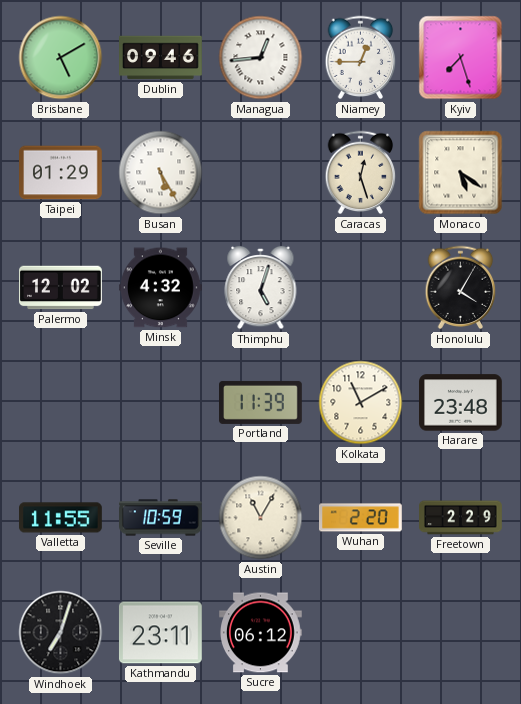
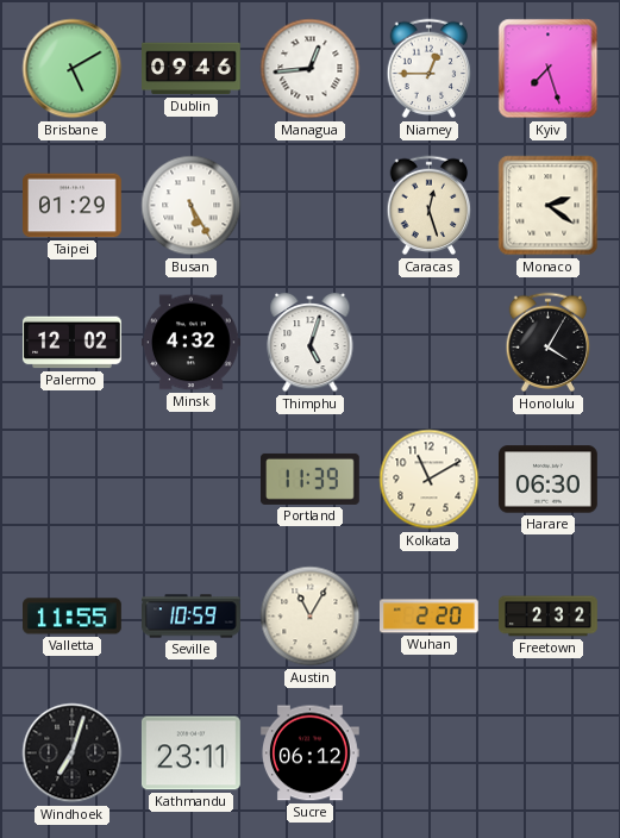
Monaco: 5:21 -> 2:21
Harare: 23:48 -> 06:30
Freetown: 2:29 -> 2:32
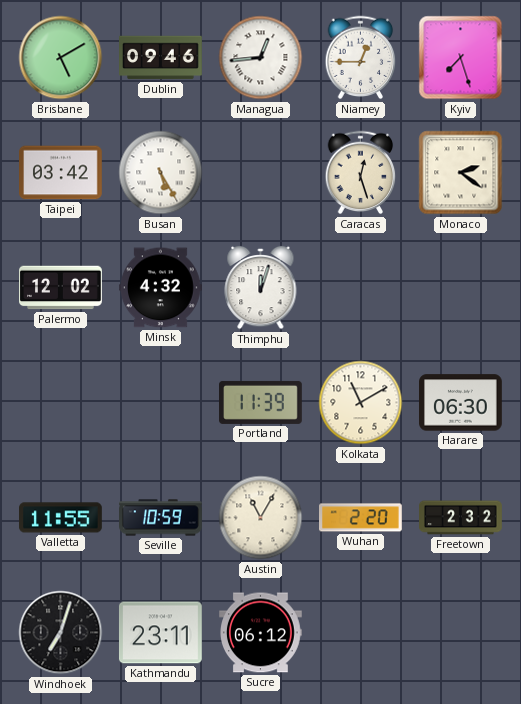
Taipei: 01:29 -> 03:42
Thimphu: 5:03 -> 12:03
Honolulu: 4:05 -> none
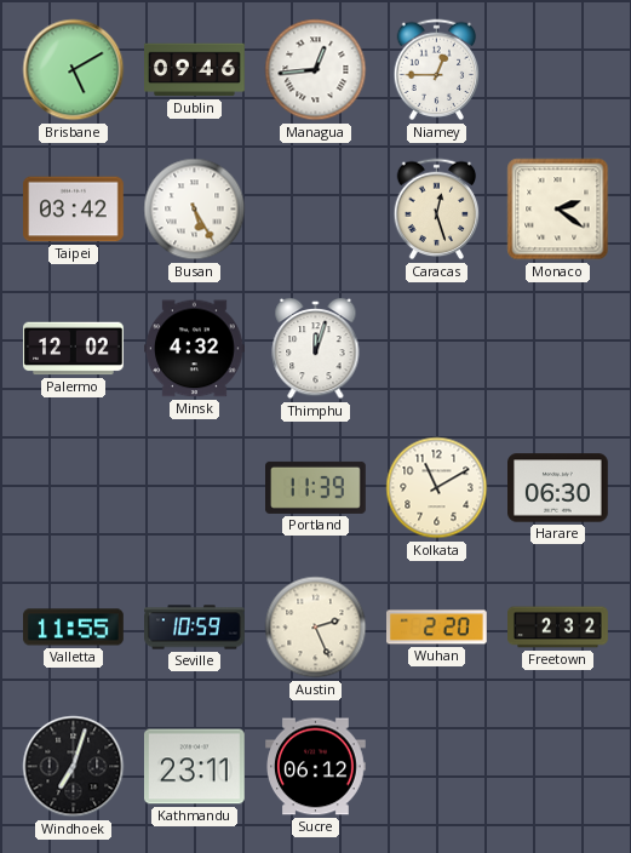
Kyiv: 7:27 -> none
Austin: 11:05 -> 2:26
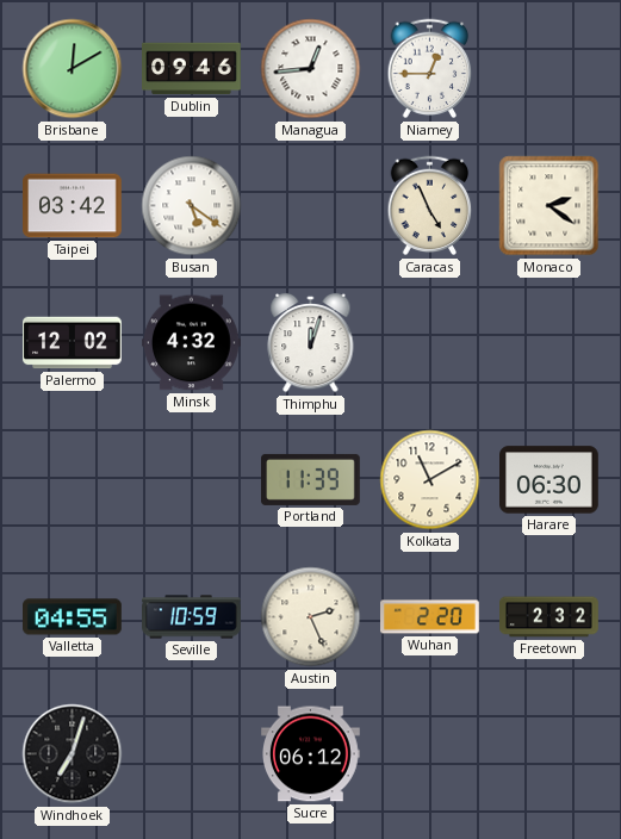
Brisbane: 5:10 -> 12:10
Busan: 5:25 -> 5:21
Caracas: 12:27 -> 4:56
Valletta: 11:55 -> 04:55
Kathmandu: 23:11 -> none
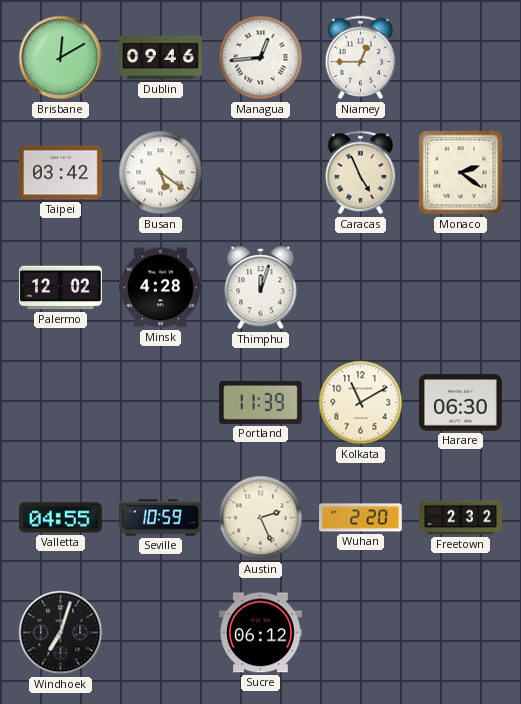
Minsk: 4:32 -> 4:28
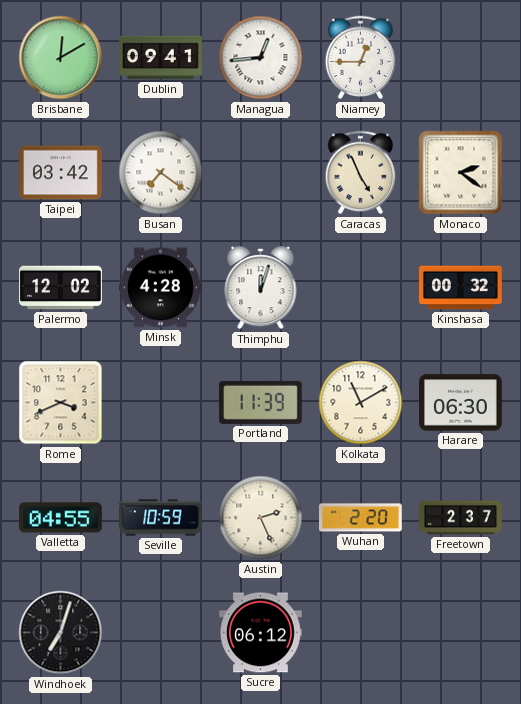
Dublin: 09:46 -> 09:41
Busan: 5:21 -> 7:21
Kinshasa: none -> 00:32
Rome: none -> 3:41
Freetown: 2:32 -> 2:37
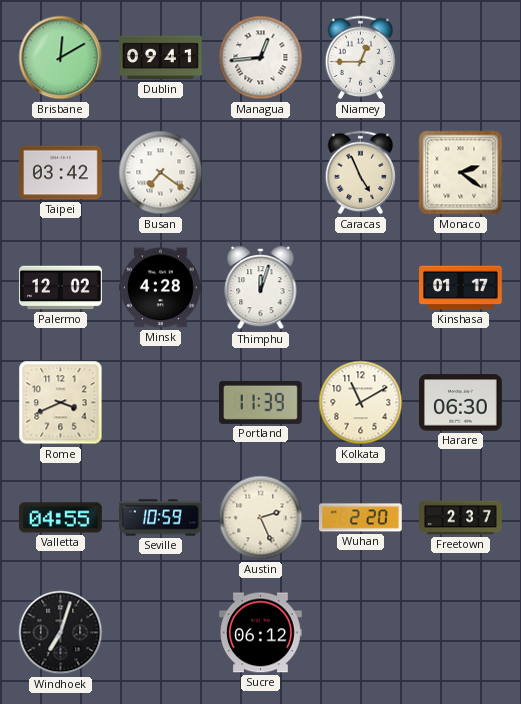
Kinshasa: 00:32 -> 01:17
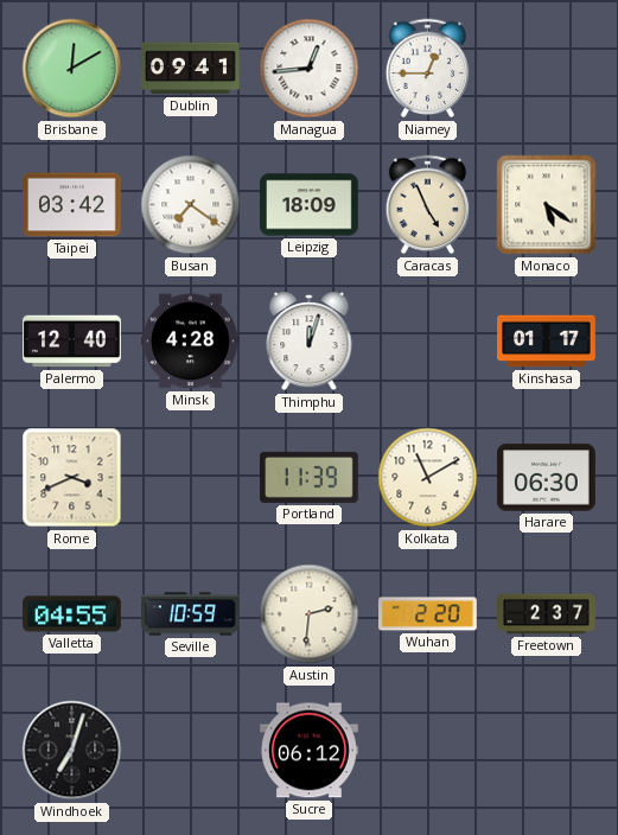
Leipzig: none -> 18:09
Monaco: 2:21 -> 5:21
Palermo: 12:02 -> 12:40
Austin: 2:26 -> 2:31
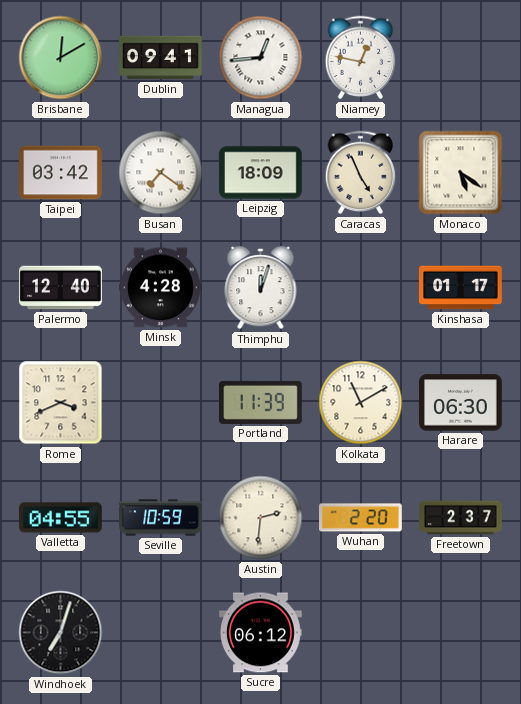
Niamey: 12:45 -> 12:47
